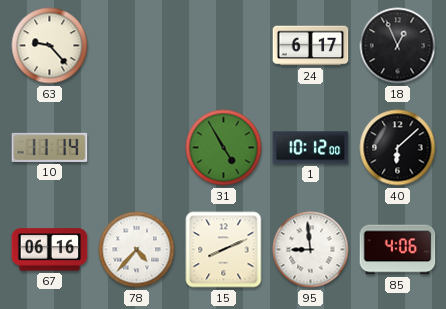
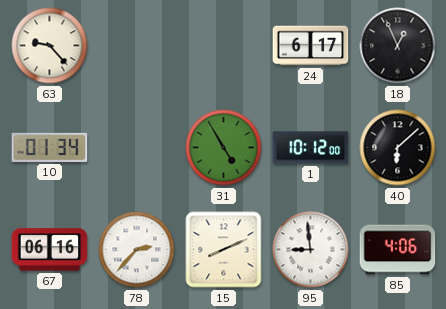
10: 11:14 -> 01:34
78: 4:37 -> 2:37
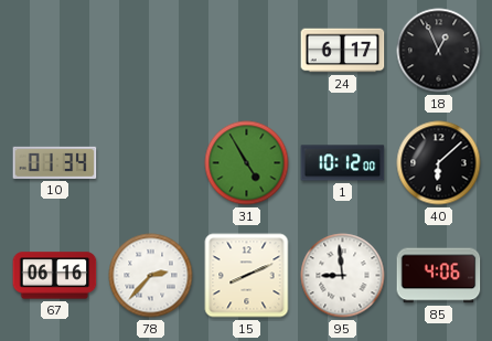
63: 9:23 -> none
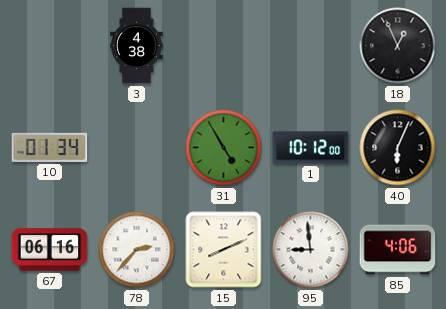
3: none -> 4:38
24: 6:17 -> none
40: 6:08 -> 6:04
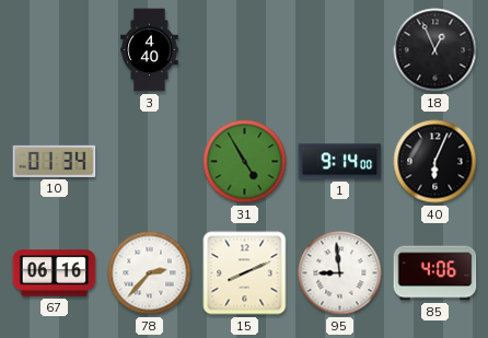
3: 4:38 -> 4:40
1: 10:12 -> 9:14
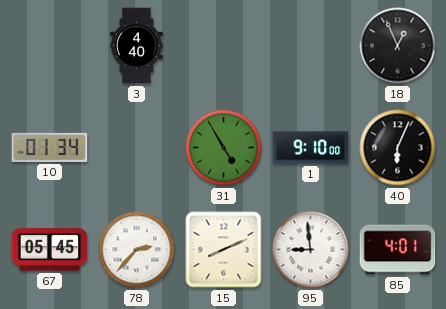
1: 9:14 -> 9:10
67: 06:16 -> 05:45
85: 4:06 -> 4:01
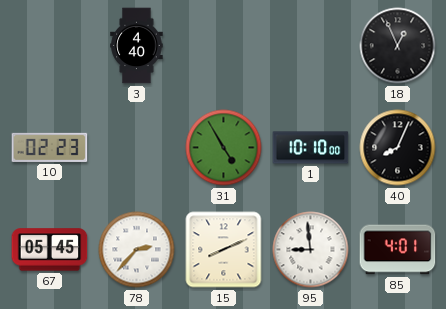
10: 01:34 -> 02:23
1: 9:10 -> 10:10
40: 6:04 -> 8:04
